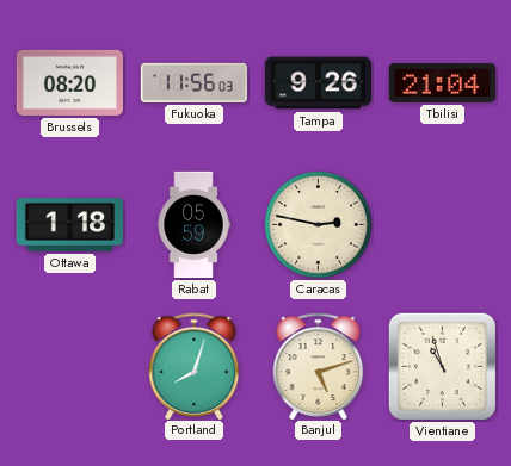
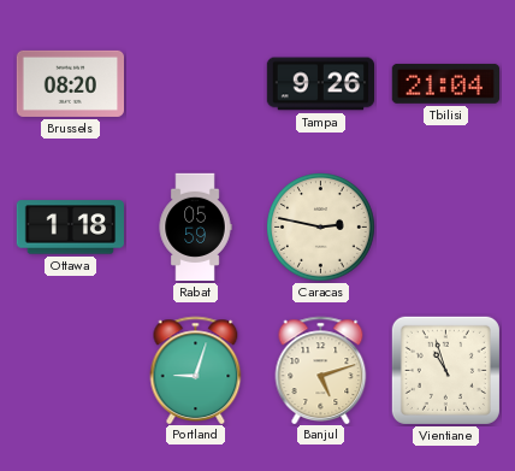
Fukuoka: 11:56 -> none
Portland: 8:03 -> 9:03
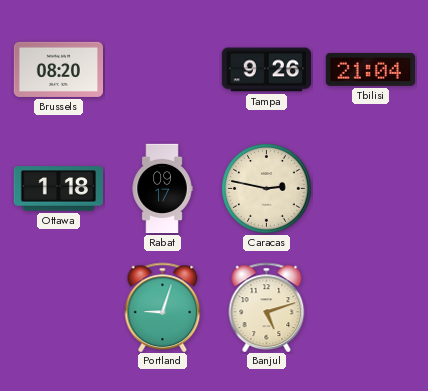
Rabat: 05:59 -> 09:17
Vientiane: 10:57 -> none
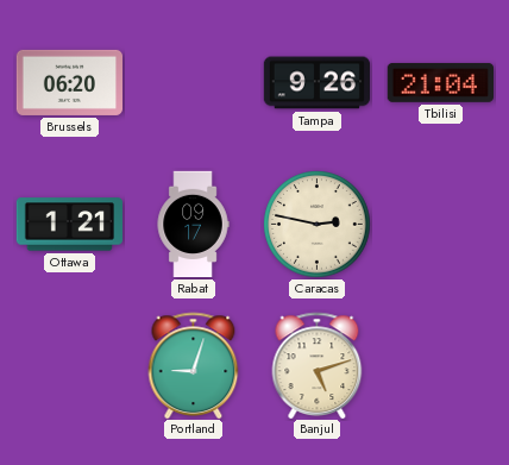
Brussels: 08:20 -> 06:20
Ottawa: 1:18 -> 1:21
